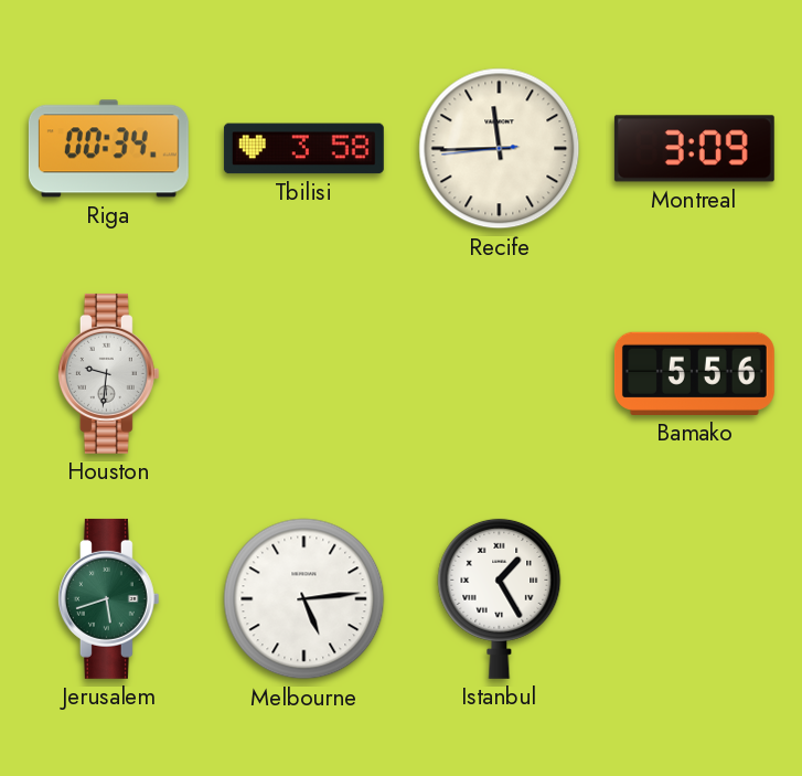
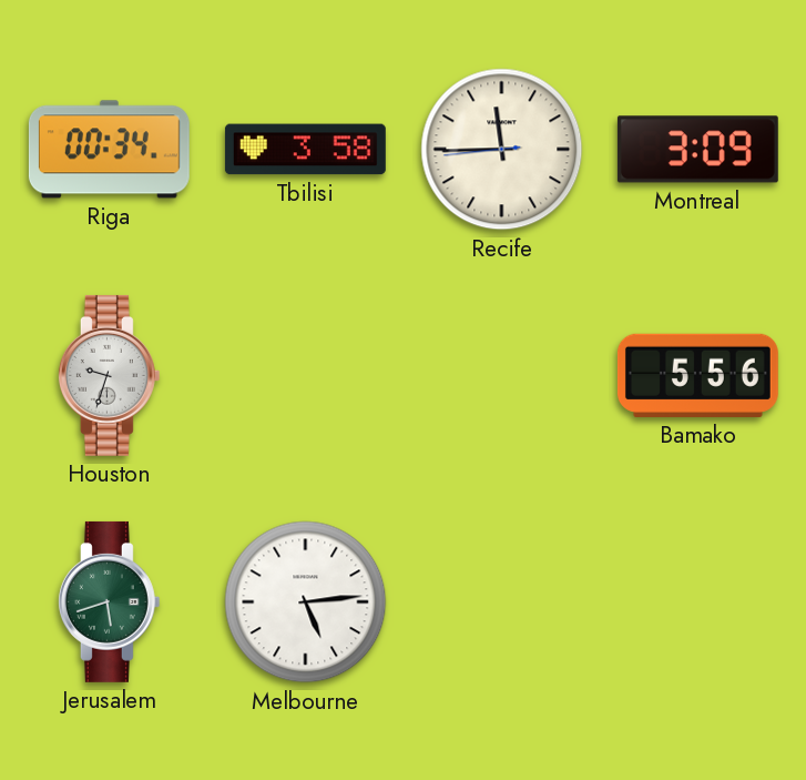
Houston: 9:31 -> 9:33
Istanbul: 1:25 -> none
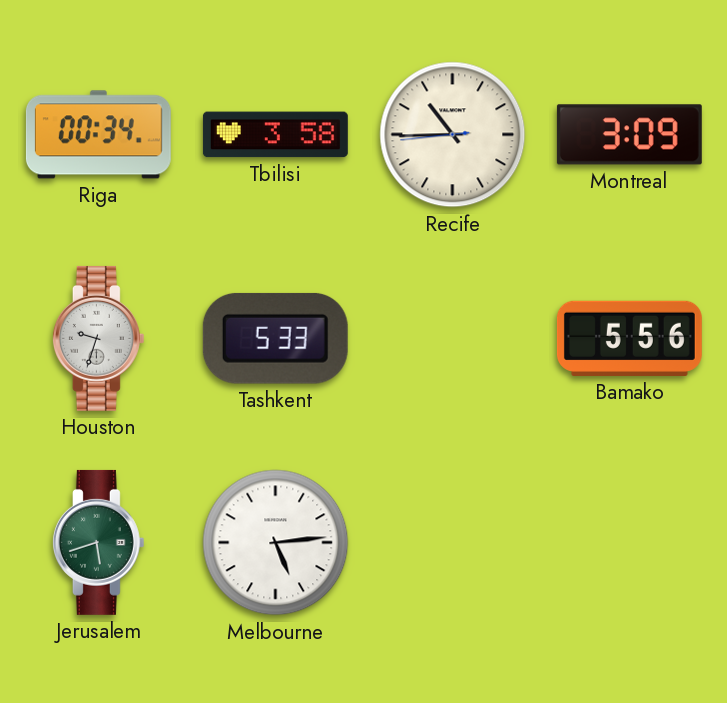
Recife: 11:44 -> 10:44
Tashkent: none -> 5:33
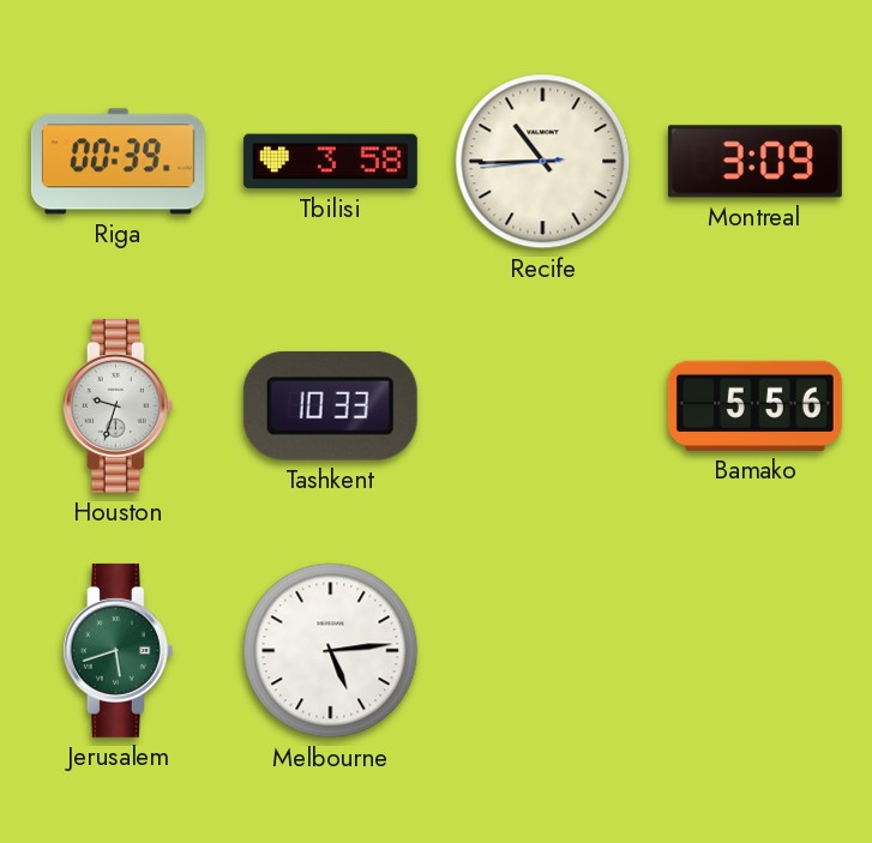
Riga: 00:34 -> 00:39
Tashkent: 5:33 -> 10:33
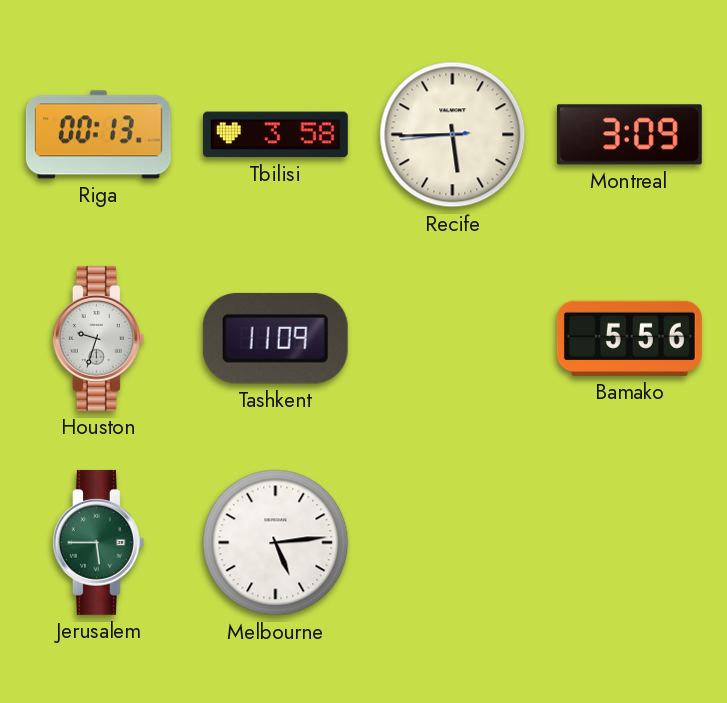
Riga: 00:39 -> 00:13
Recife: 10:44 -> 5:44
Tashkent: 10:33 -> 11:09
Jerusalem: 5:42 -> 5:45
